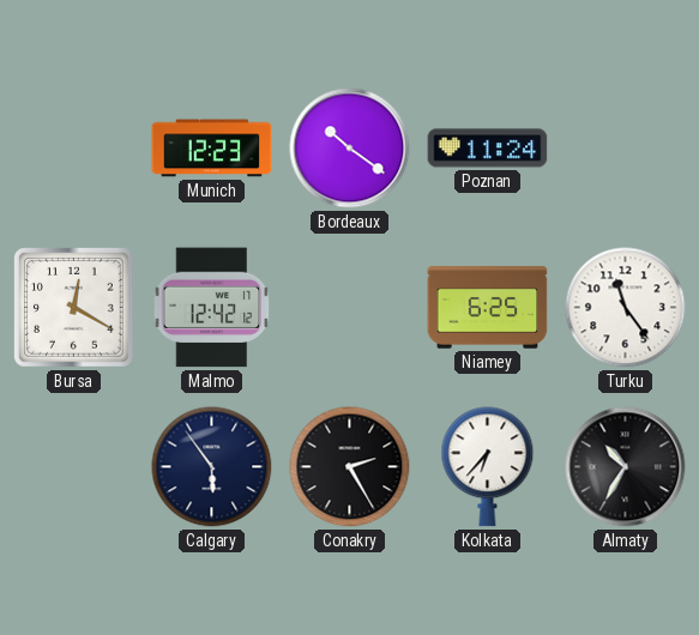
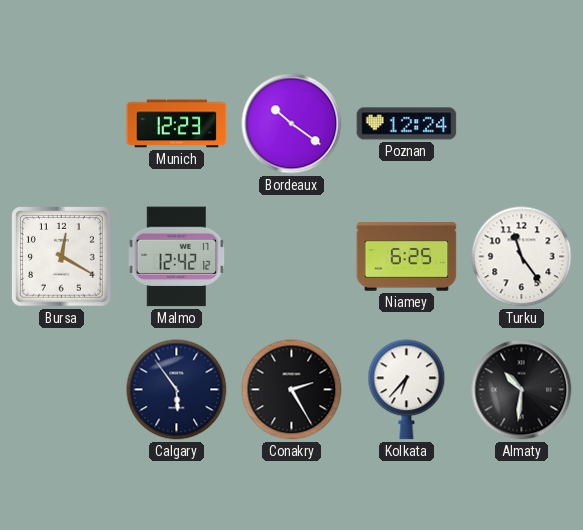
Poznan: 11:24 -> 12:24
Almaty: 10:35 -> 10:31
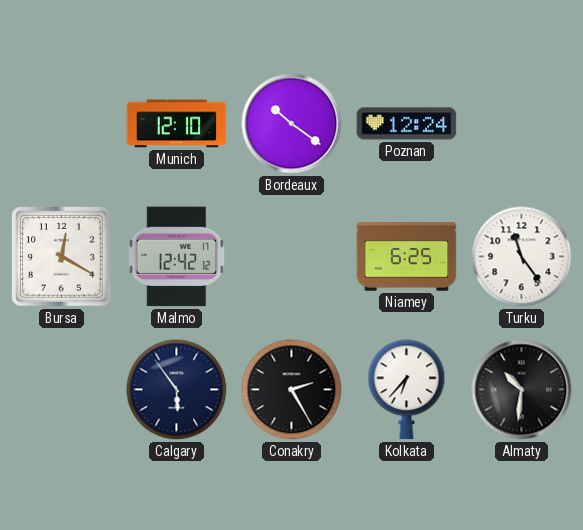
Munich: 12:23 -> 12:10
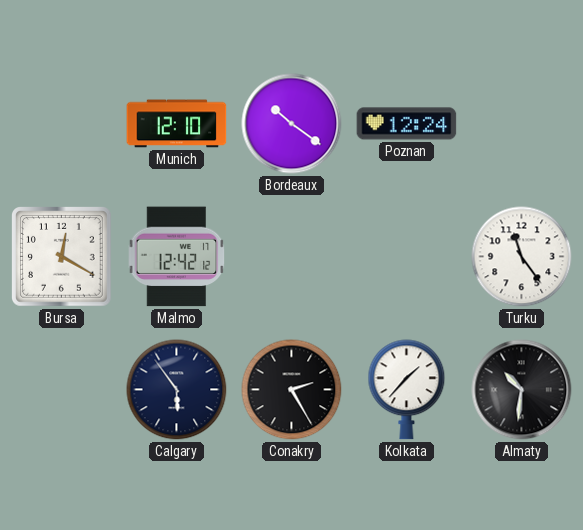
Niamey: 6:25 -> none
Kolkata: 6:37 -> 1:37
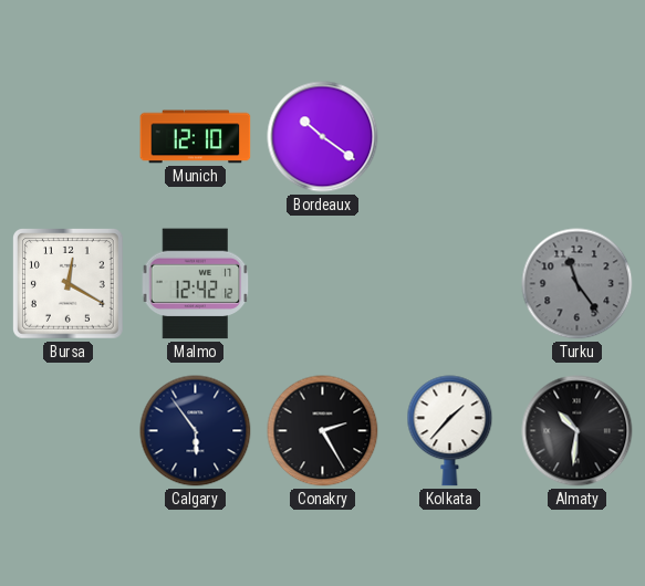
Poznan: 12:24 -> none
Turku dial: white -> grey
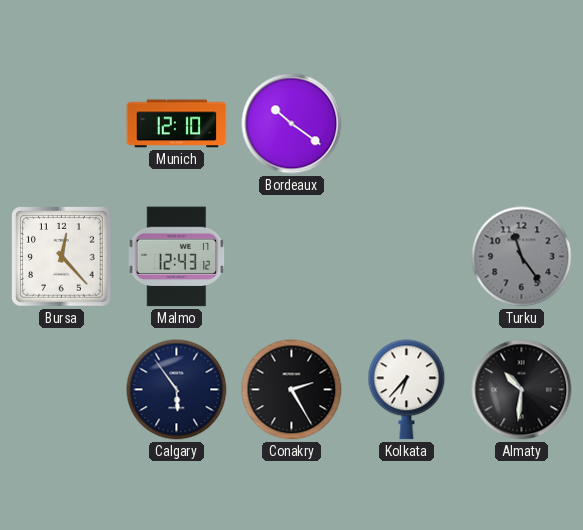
Bursa: 12:20 -> 12:23
Malmo: 12:42 -> 12:43
Kolkata: 1:37 -> 6:37
